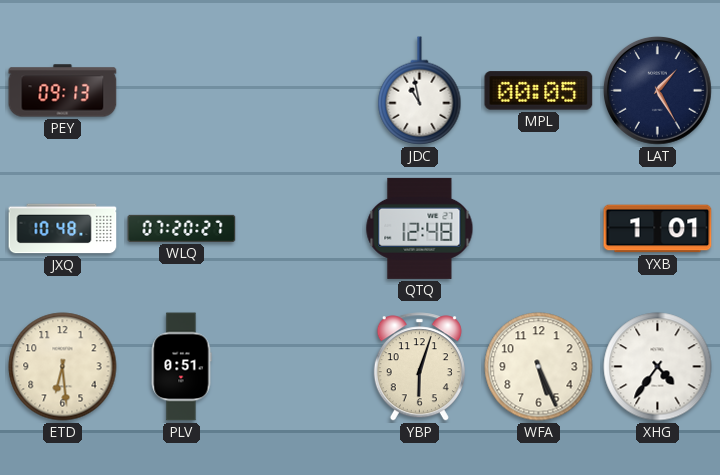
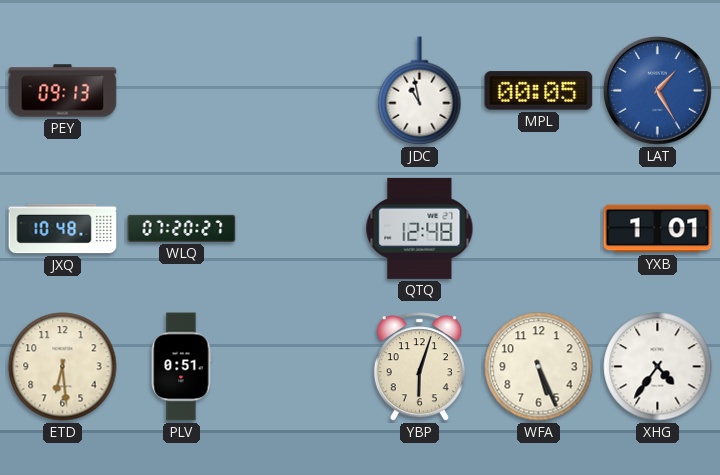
LAT dial: navy -> blue
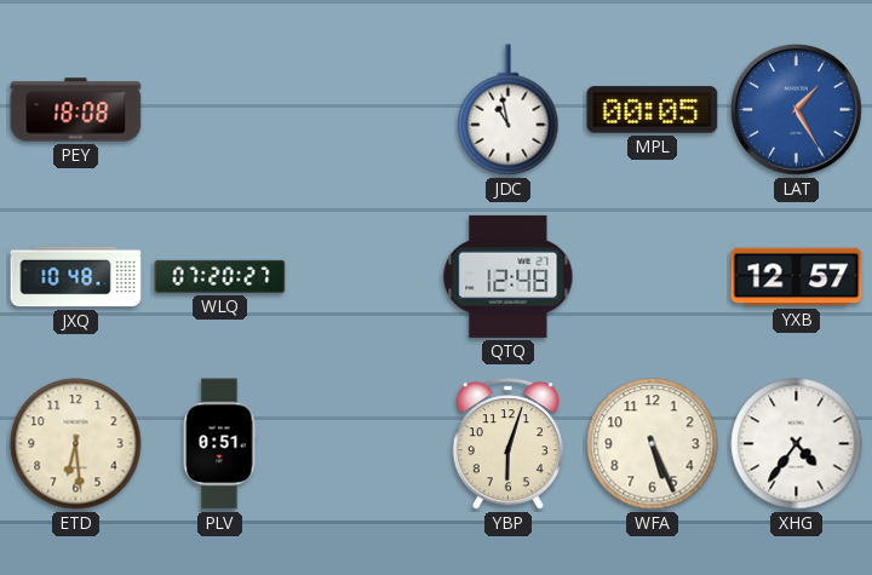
PEY: 09:13 -> 18:08
YXB: 1:01 -> 12:57
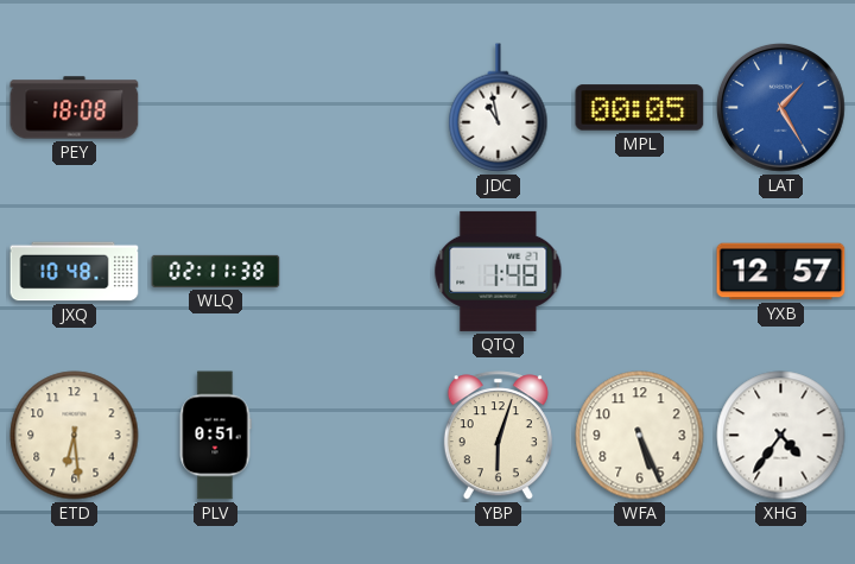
WLQ: 07:20 -> 02:11
QTQ: 12:48 -> 1:48
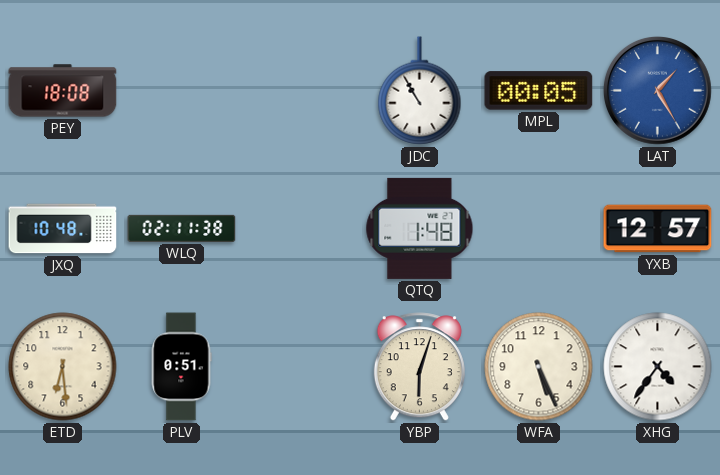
JDC: 10:58 -> 10:55
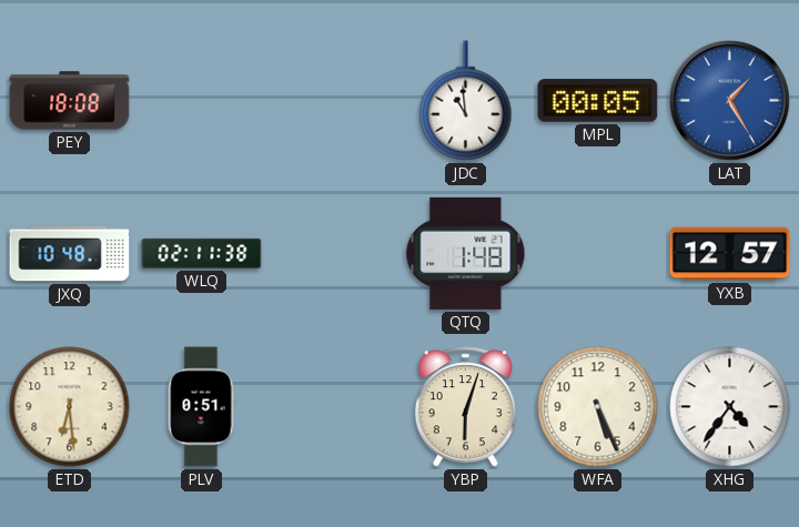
JDC: 10:55 -> 10:59
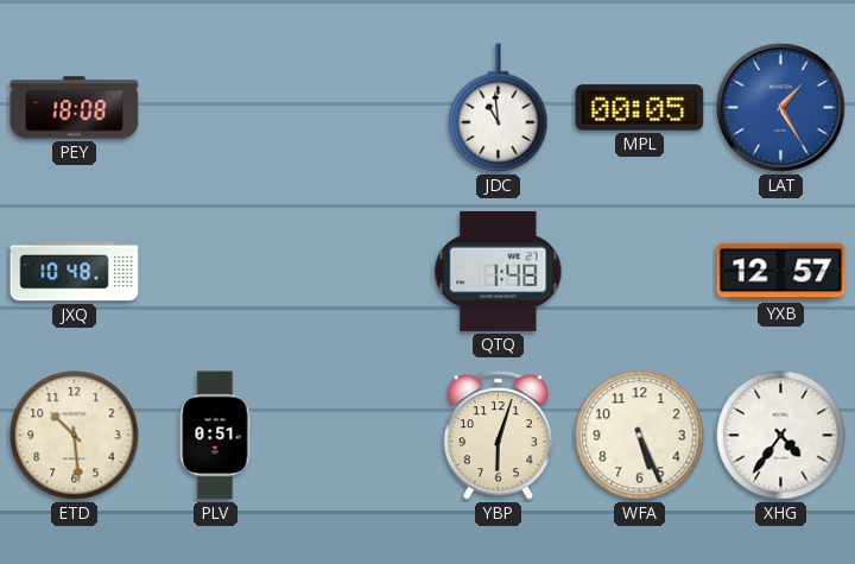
WLQ: 02:11 -> none
ETD: 6:29 -> 10:29
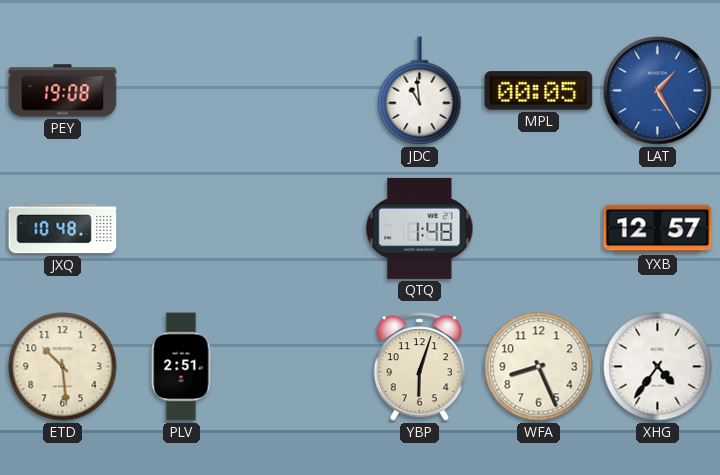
PEY: 18:08 -> 19:08
PLV: 0:51 -> 2:51
WFA: 5:26 -> 8:26
